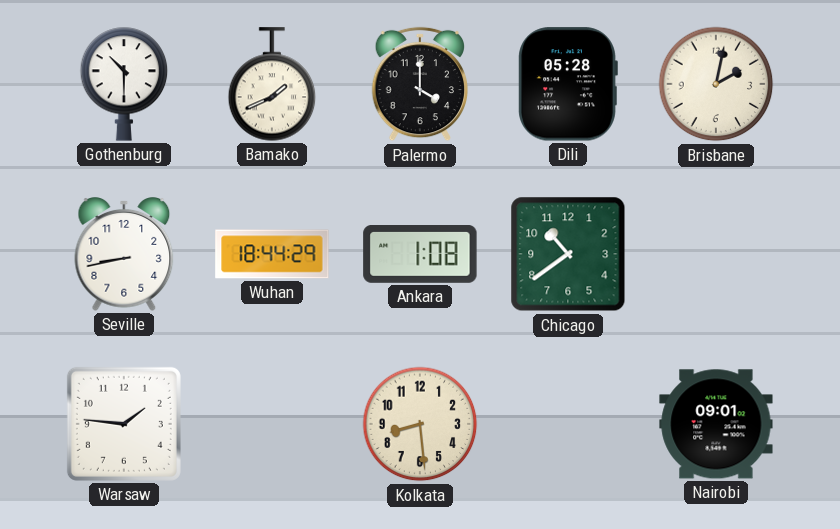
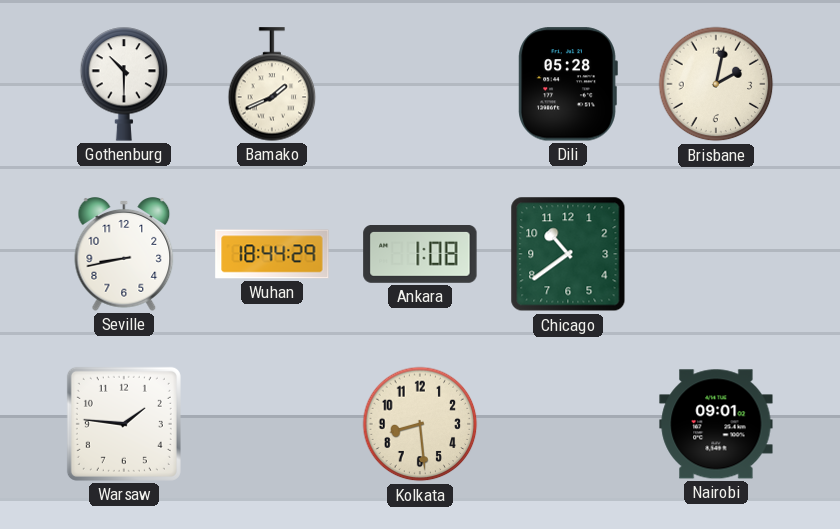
Palermo: 4:00 -> none
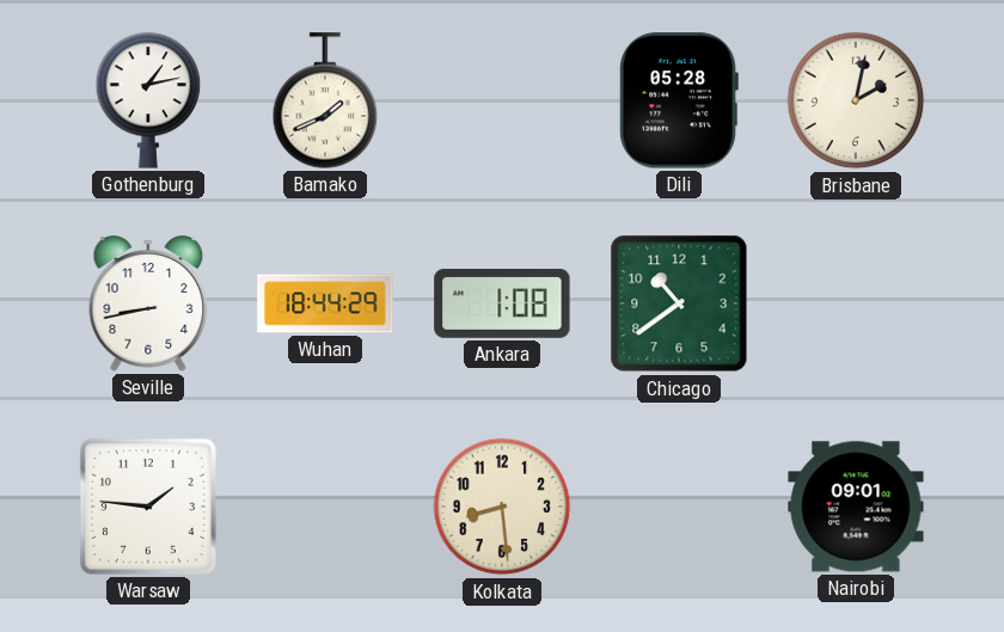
Gothenburg: 10:30 -> 1:13
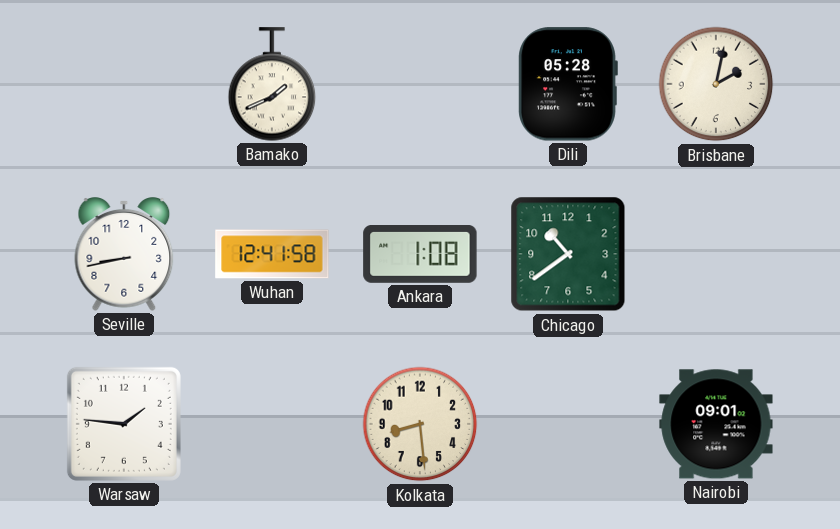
Gothenburg: 1:13 -> none
Wuhan: 18:44 -> 12:41
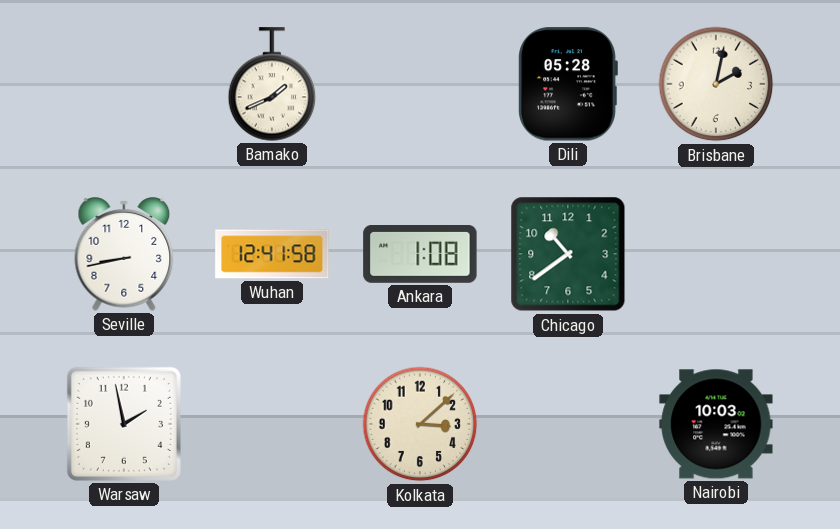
Warsaw: 1:46 -> 1:58
Kolkata: 8:29 -> 3:08
Nairobi: 09:01 -> 10:03
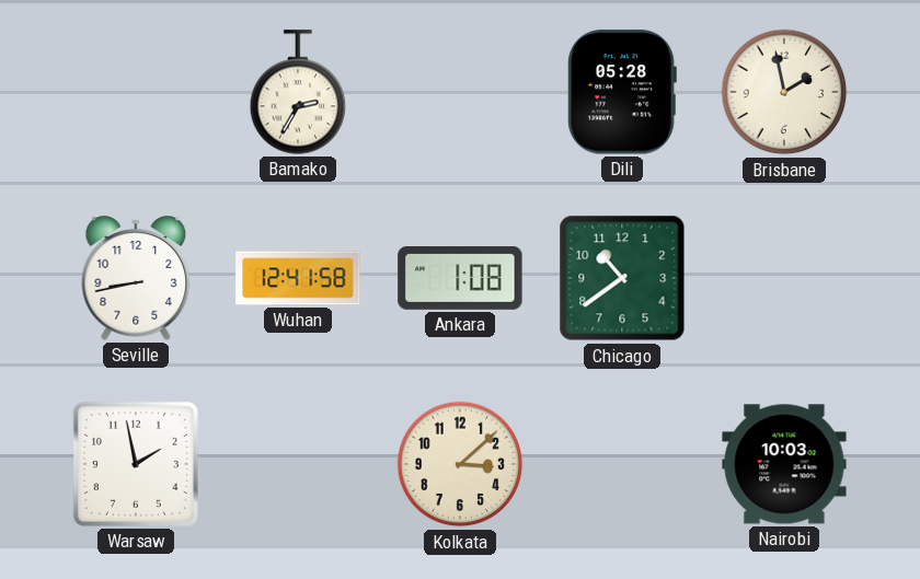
Bamako: 1:41 -> 2:35
Brisbane: 2:02 -> 1:58
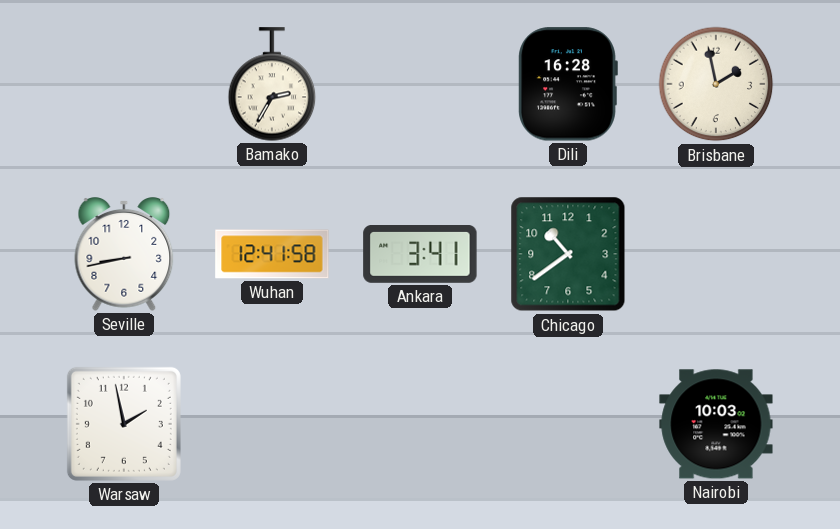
Dili: 05:28 -> 16:28
Ankara: 1:08 -> 3:41
Kolkata: 3:08 -> none
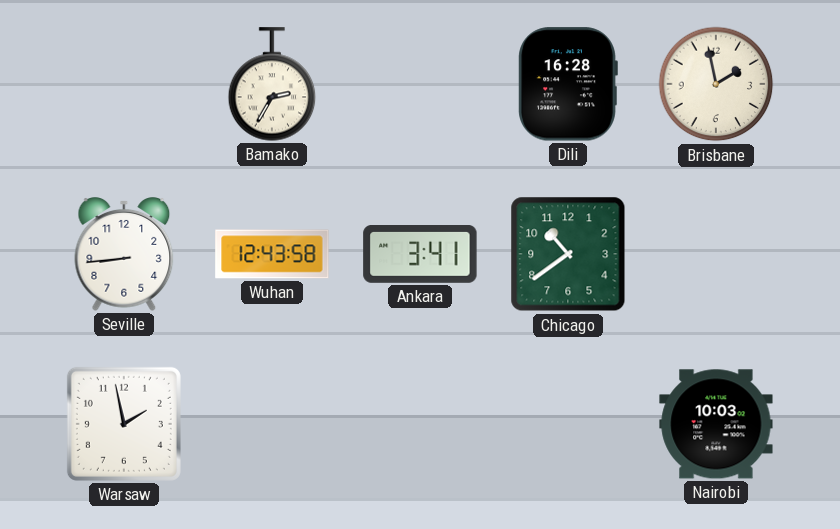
Seville: 8:43 -> 8:44
Wuhan: 12:41 -> 12:43
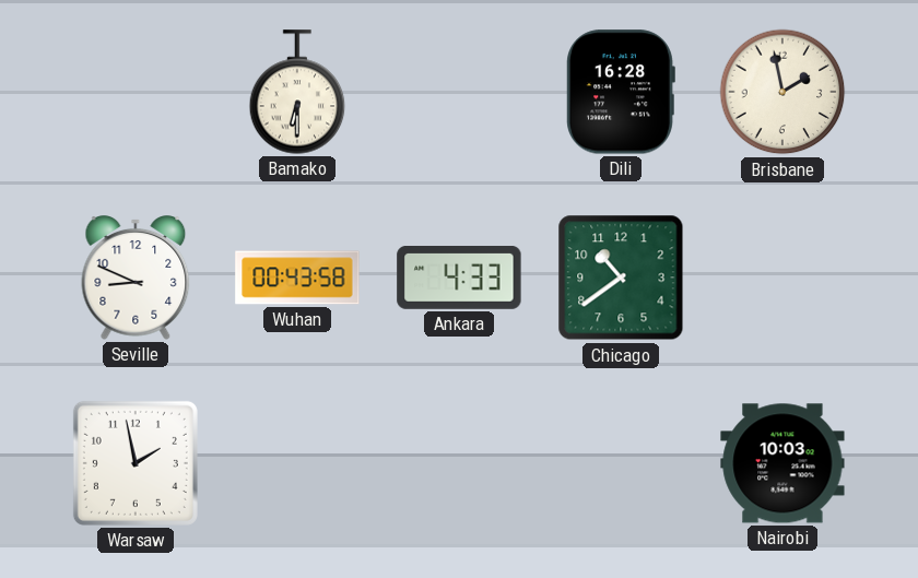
Bamako: 2:35 -> 6:30
Seville: 8:44 -> 8:49
Wuhan: 12:43 -> 00:43
Ankara: 3:41 -> 4:33
